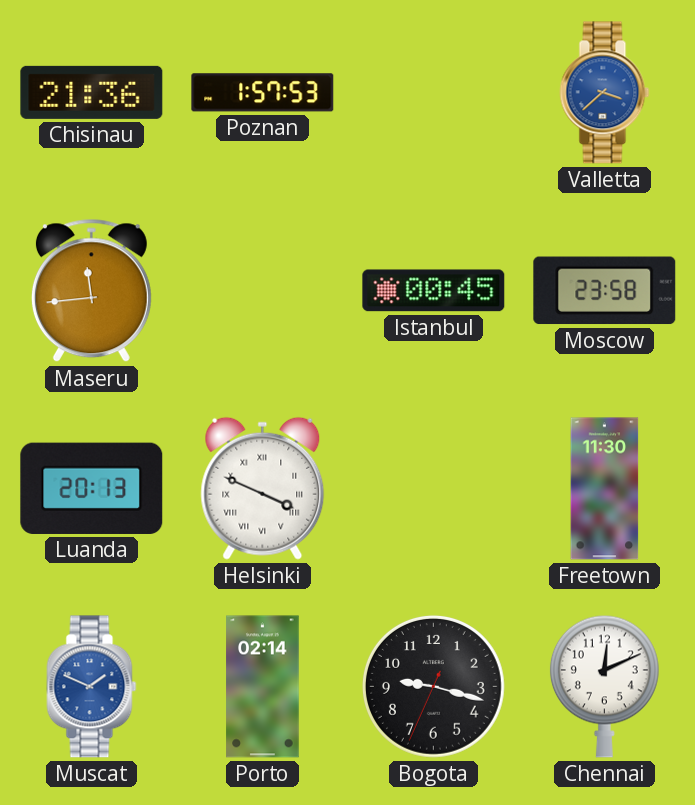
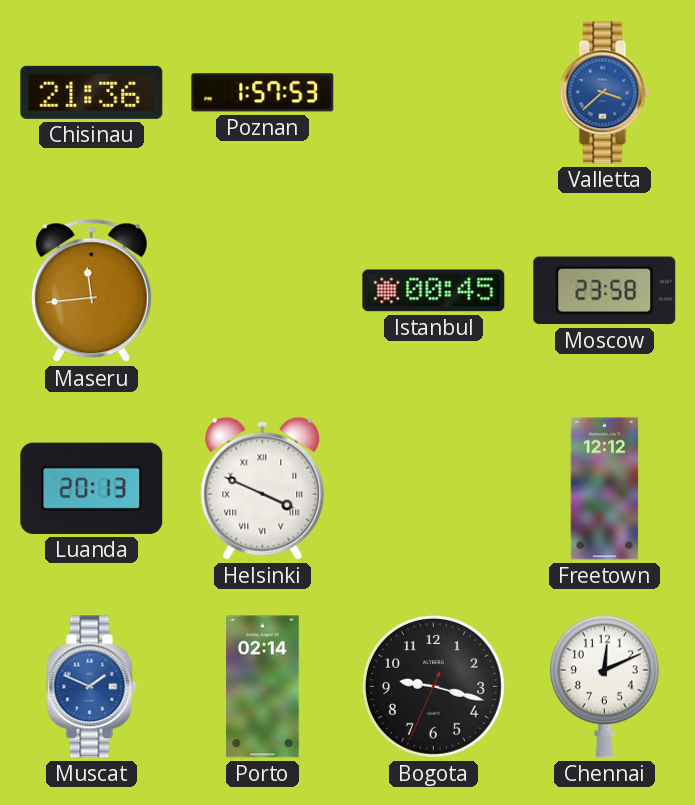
Freetown: 11:30 -> 12:12
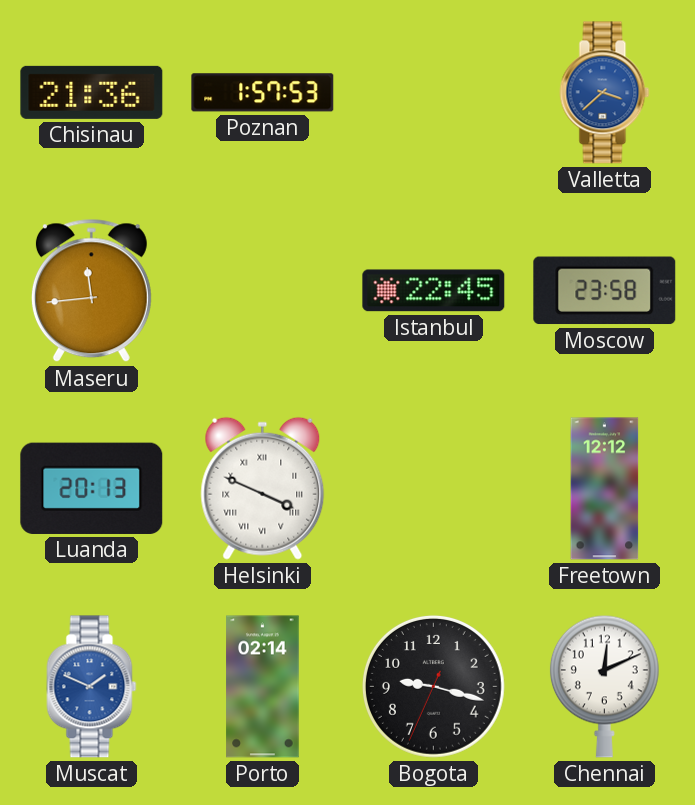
Istanbul: 00:45 -> 22:45
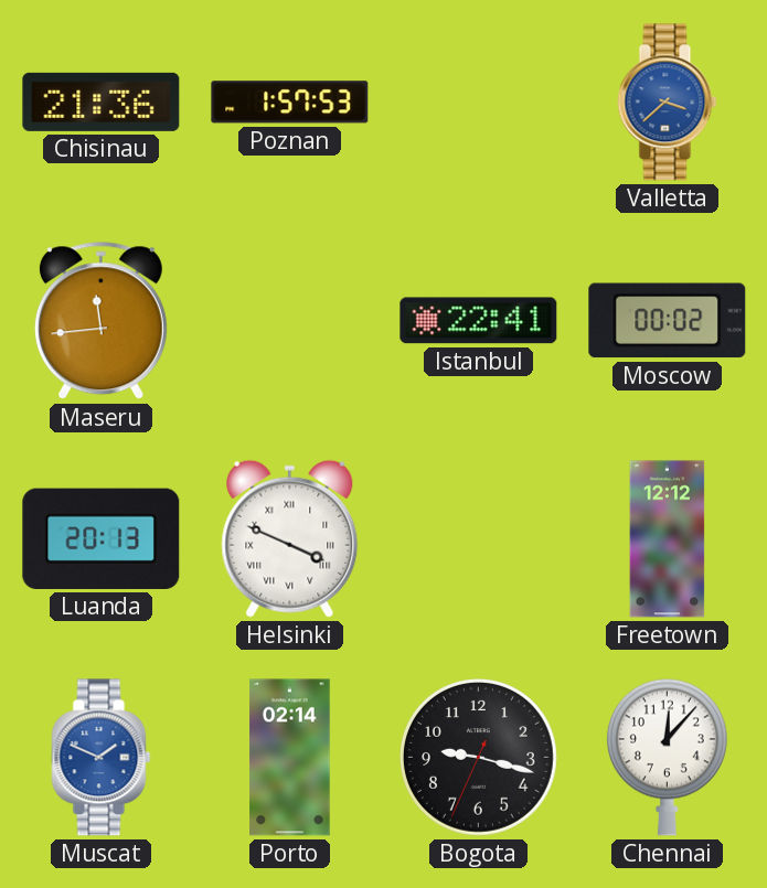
Istanbul: 22:45 -> 22:41
Moscow: 23:58 -> 00:02
Chennai: 12:11 -> 12:07
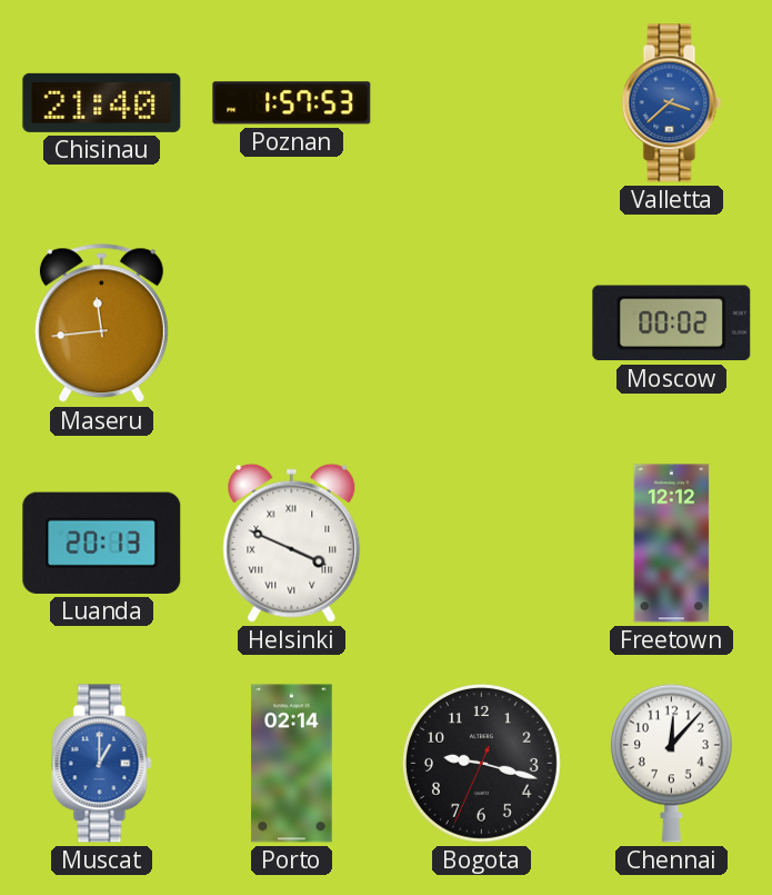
Chisinau: 21:36 -> 21:40
Istanbul: 22:41 -> none
Muscat: 1:49 -> 1:00
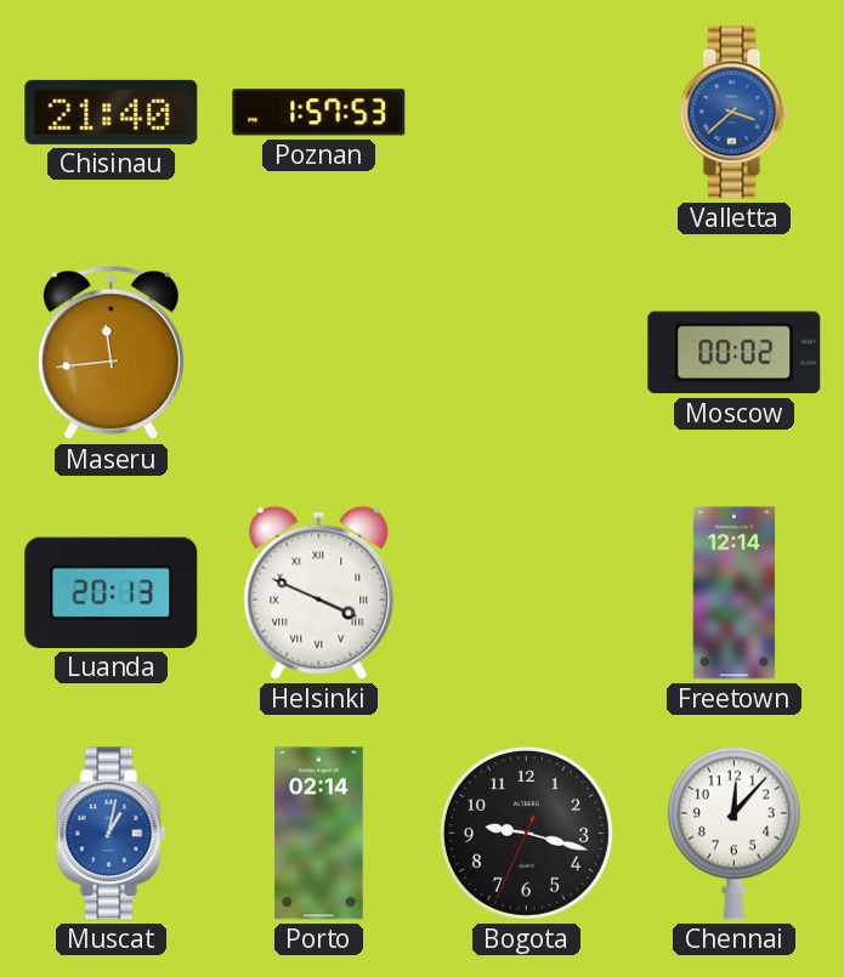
Freetown: 12:12 -> 12:14
Muscat: 1:00 -> 1:02
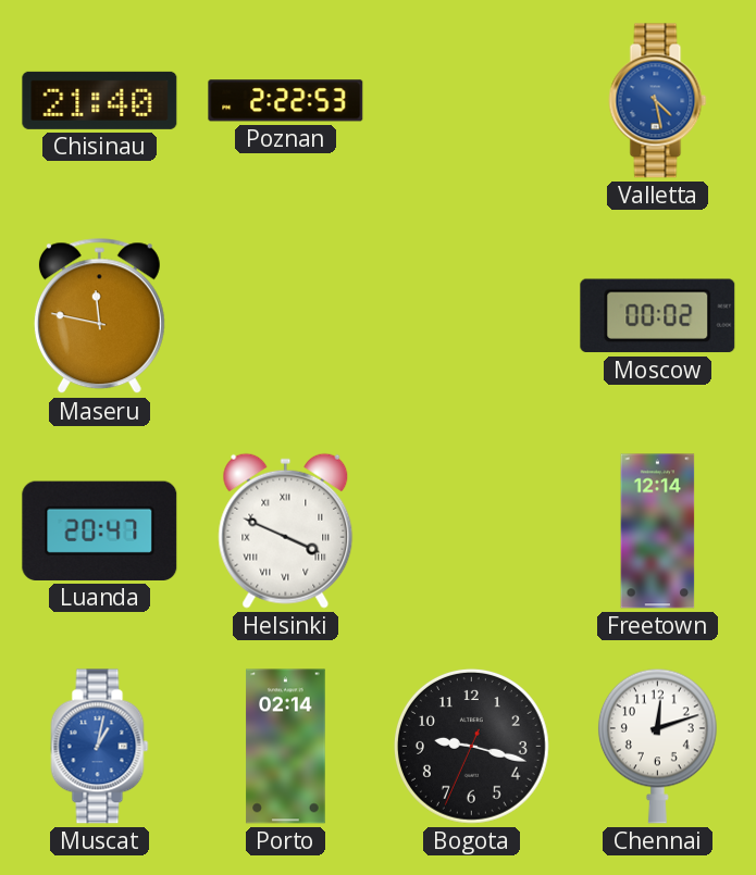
Poznan: 1:57 -> 2:22
Valletta: 3:38 -> 4:28
Maseru: 11:44 -> 11:47
Luanda: 20:13 -> 20:47
Chennai: 12:07 -> 12:12
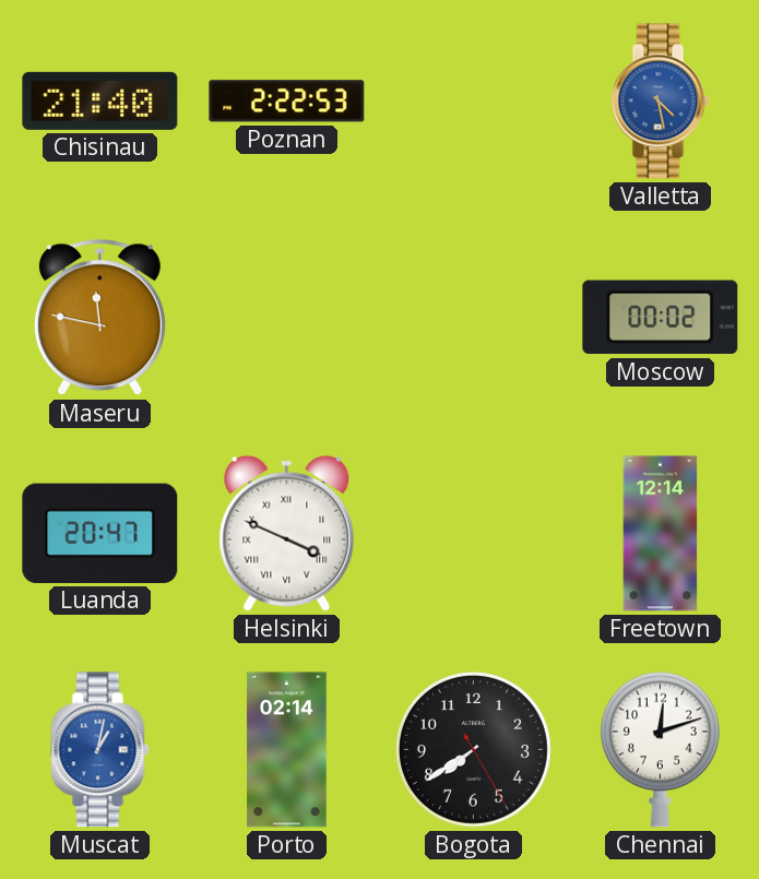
Bogota: 9:17 -> 7:39
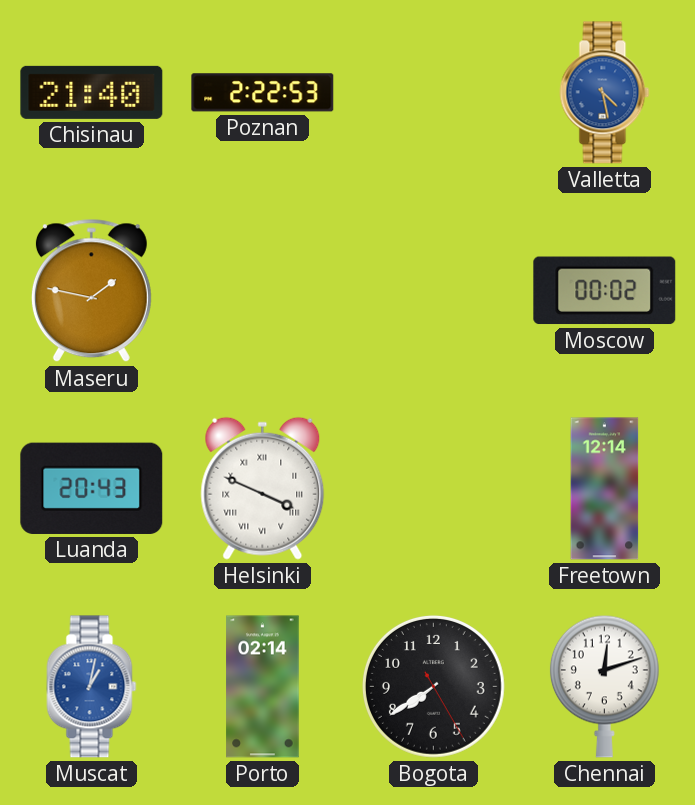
Maseru: 11:47 -> 1:47
Luanda: 20:47 -> 20:43
